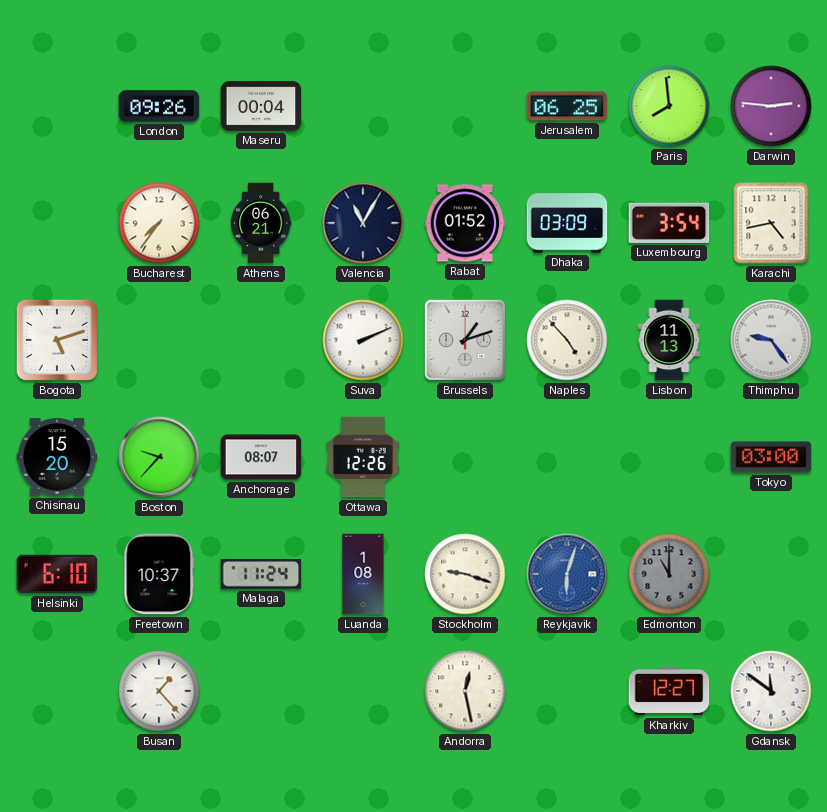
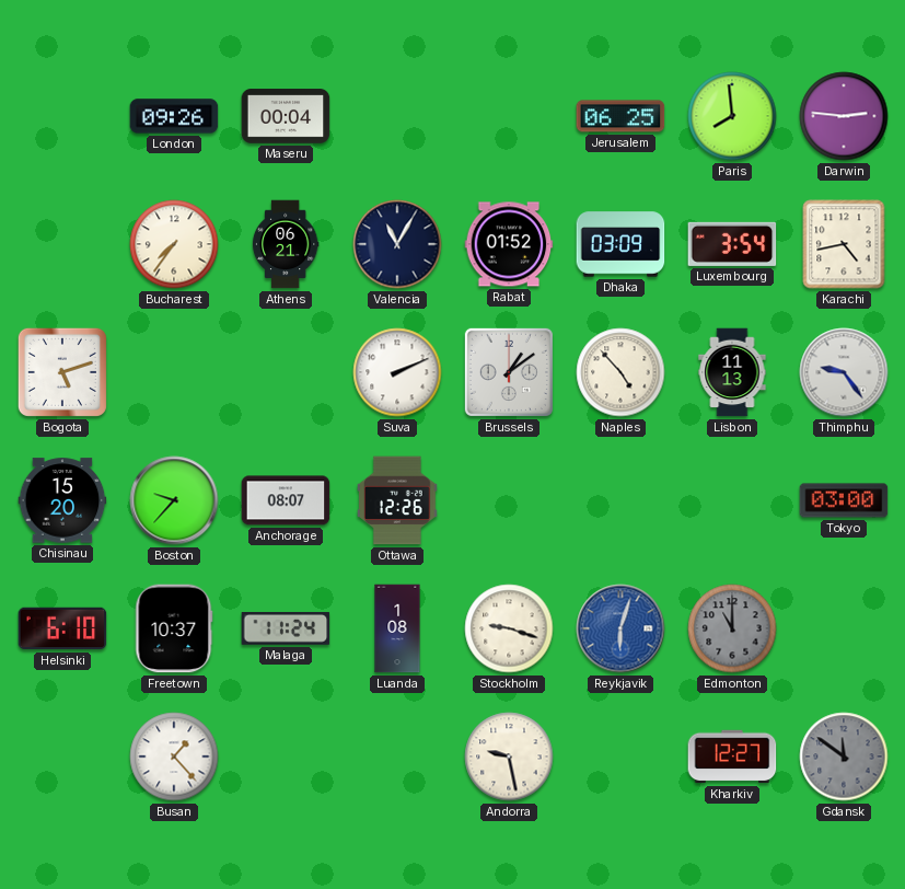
Brussels: 1:12 -> 1:09
Andorra: 12:28 -> 9:28
Gdansk dial: white -> grey
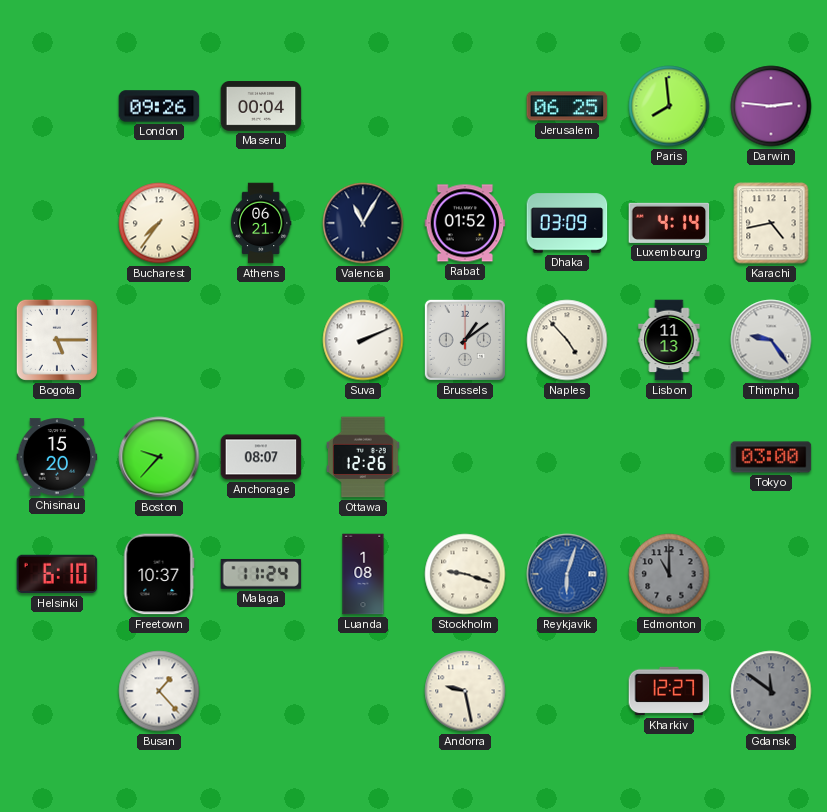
Luxembourg: 3:54 -> 4:14
Bogota: 5:12 -> 5:15
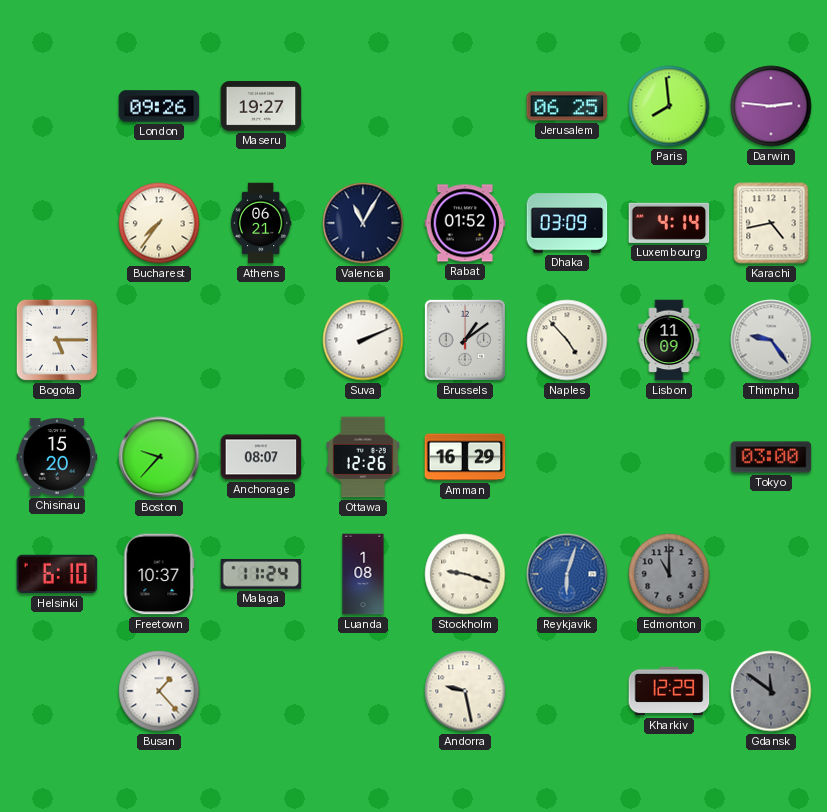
Maseru: 00:04 -> 19:27
Lisbon: 11:13 -> 11:09
Amman: none -> 16:29
Kharkiv: 12:27 -> 12:29
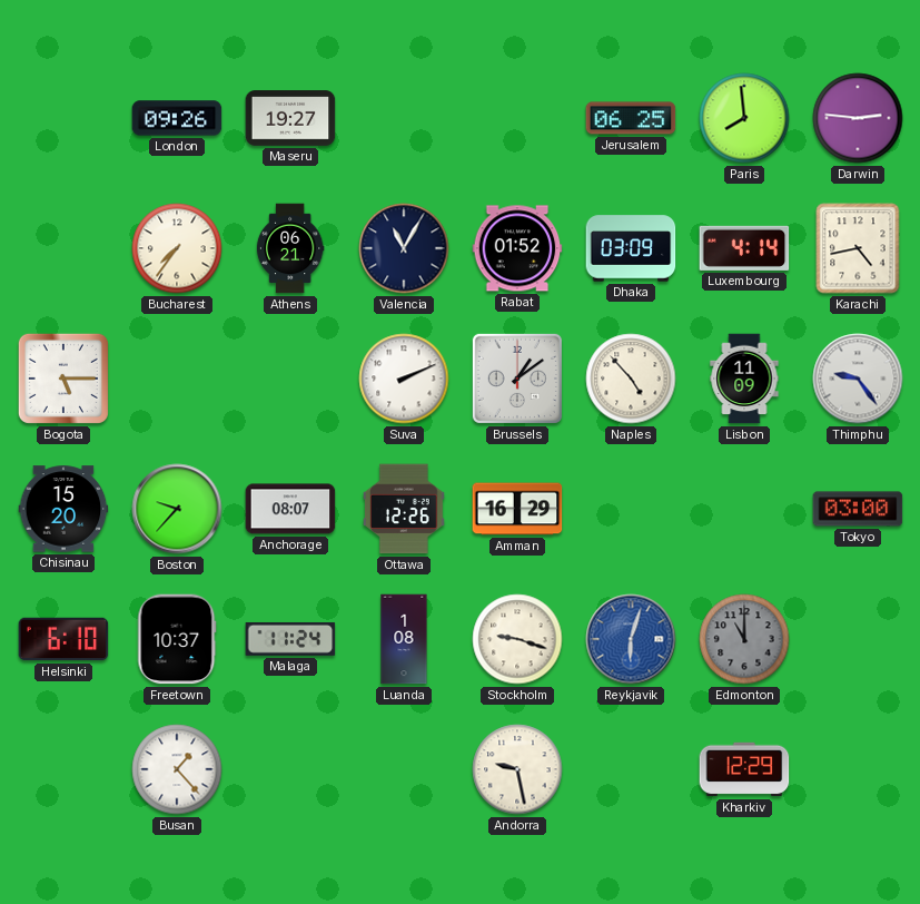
Gdansk: 11:51 -> none
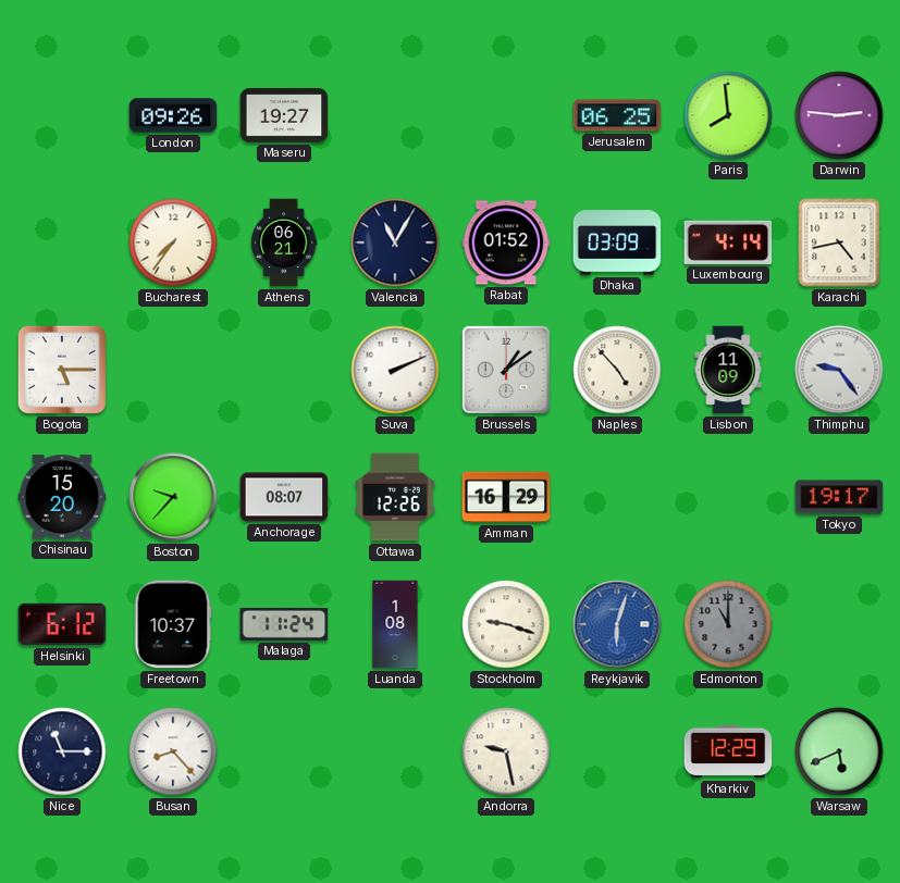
Tokyo: 03:00 -> 19:17
Helsinki: 6:10 -> 6:12
Nice: none -> 11:15
Busan: 1:23 -> 8:23
Warsaw: none -> 5:41
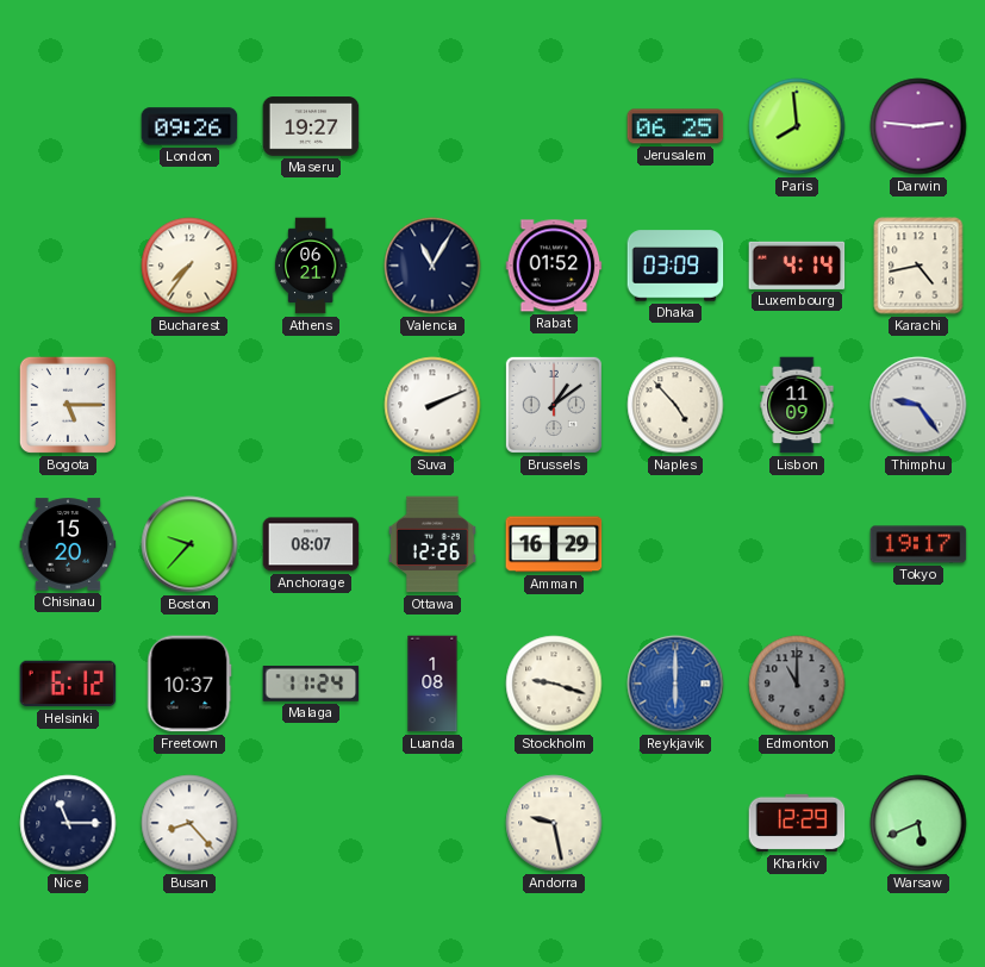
Reykjavik: 6:03 -> 6:00
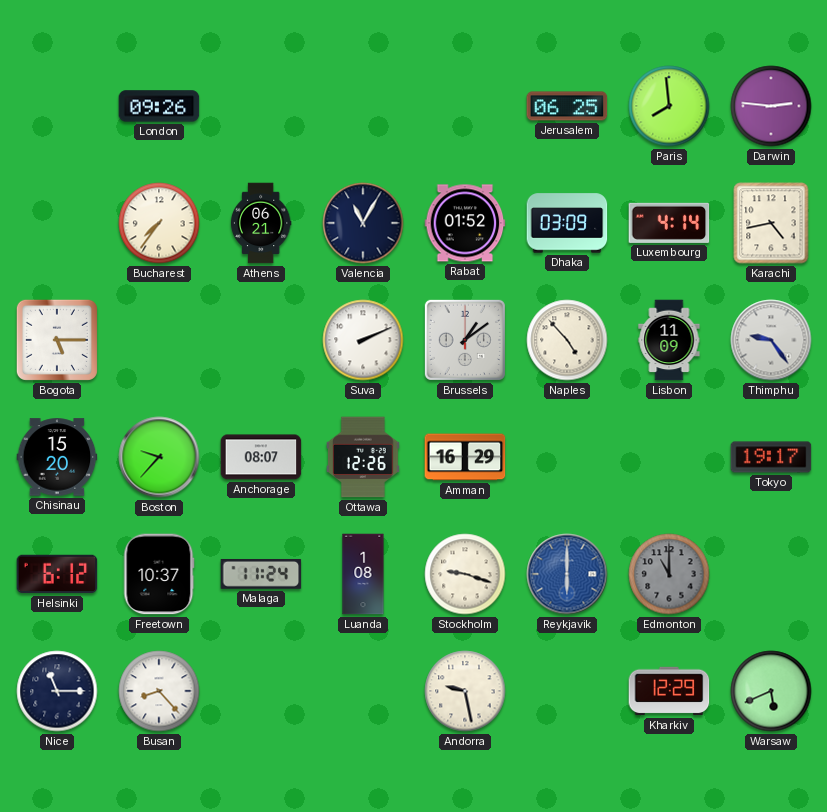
Maseru: 19:27 -> none
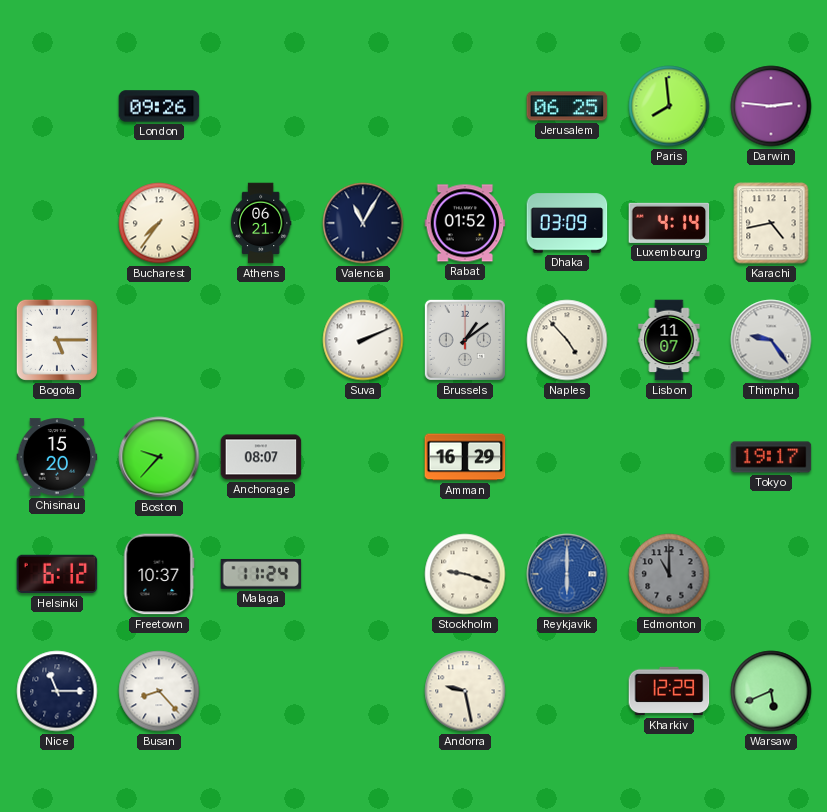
Lisbon: 11:09 -> 11:07
Ottawa: 12:26 -> none
Luanda: 1:08 -> none
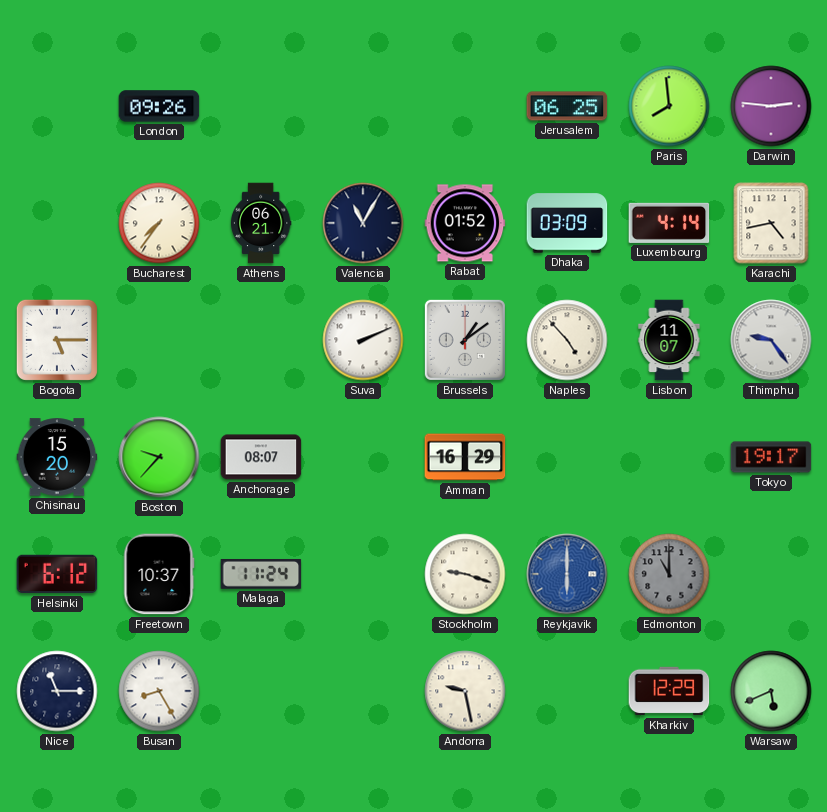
Busan: 8:23 -> 8:25
